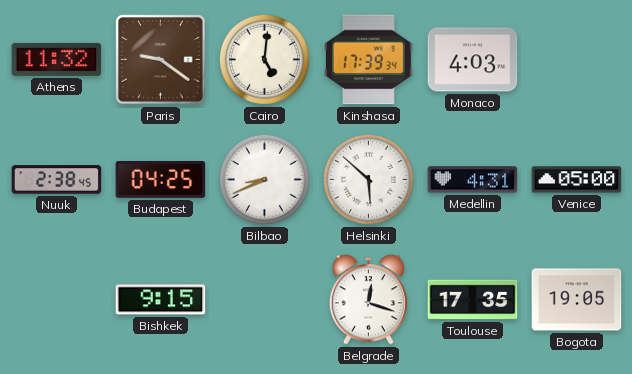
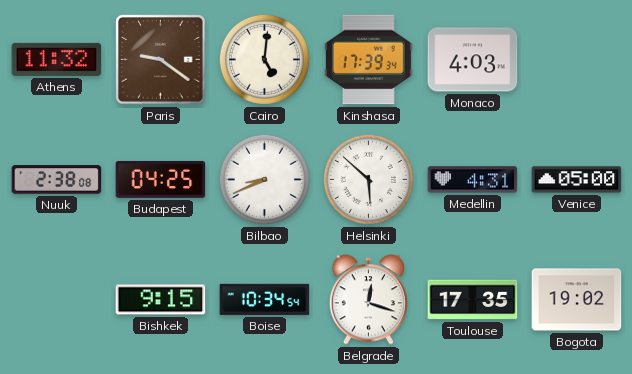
Nuuk: 2:38:45 -> 2:38:08
Boise: none -> 10:34
Bogota: 19:05 -> 19:02
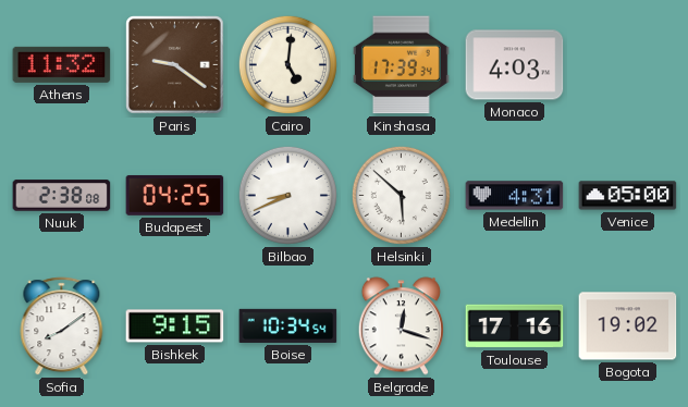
Sofia: none -> 8:09
Toulouse: 17:35 -> 17:16
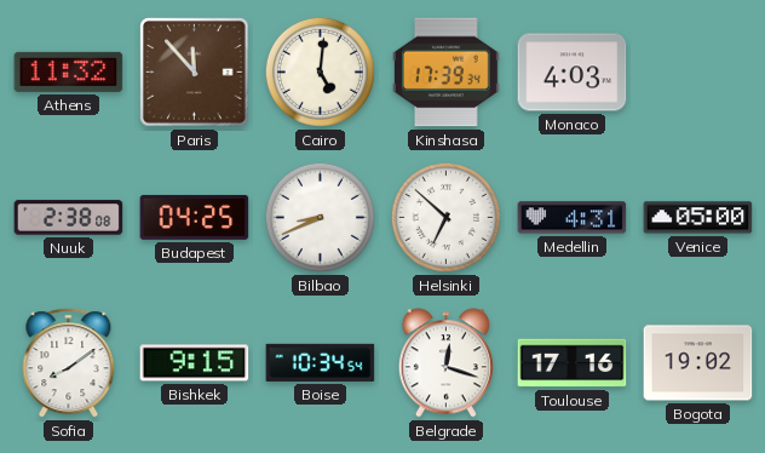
Paris: 9:21 -> 11:53
Helsinki: 5:52 -> 6:52
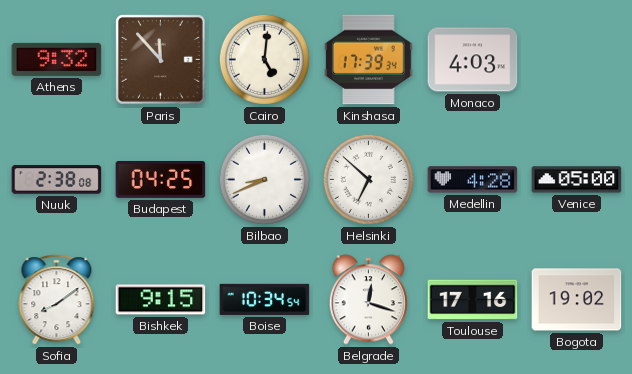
Athens: 11:32 -> 9:32
Medellin: 4:31 -> 4:28
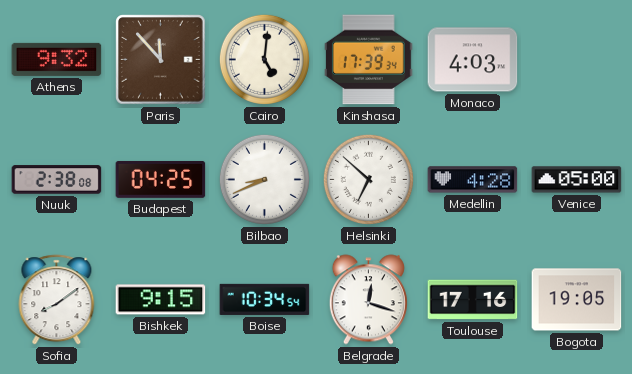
Bogota: 19:02 -> 19:05
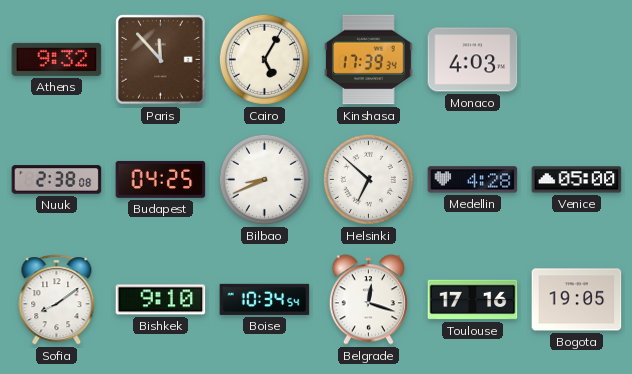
Cairo: 5:01 -> 5:05
Bishkek: 9:15 -> 9:10
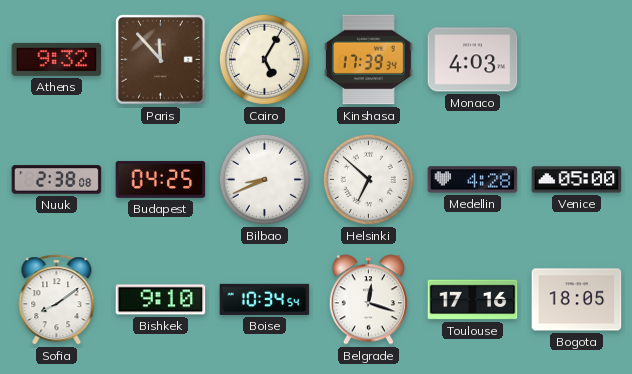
Bogota: 19:05 -> 18:05
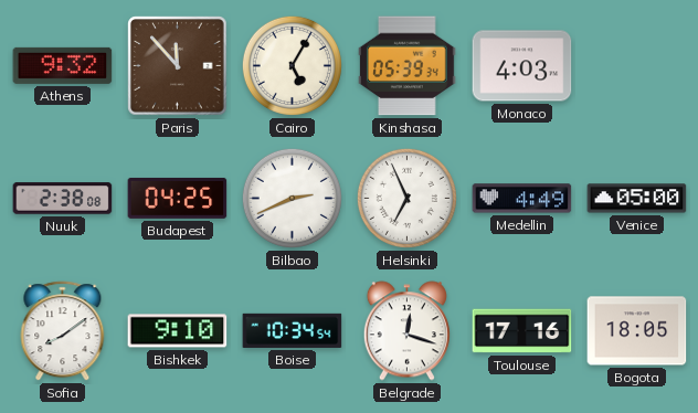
Kinshasa: 17:39 -> 05:39
Bilbao: 8:41 -> 2:41
Helsinki: 6:52 -> 6:56
Medellin: 4:28 -> 4:49
